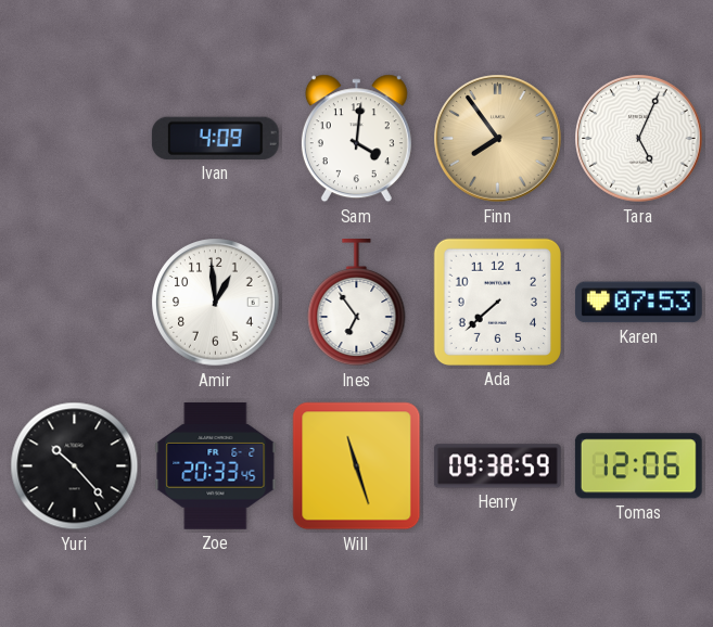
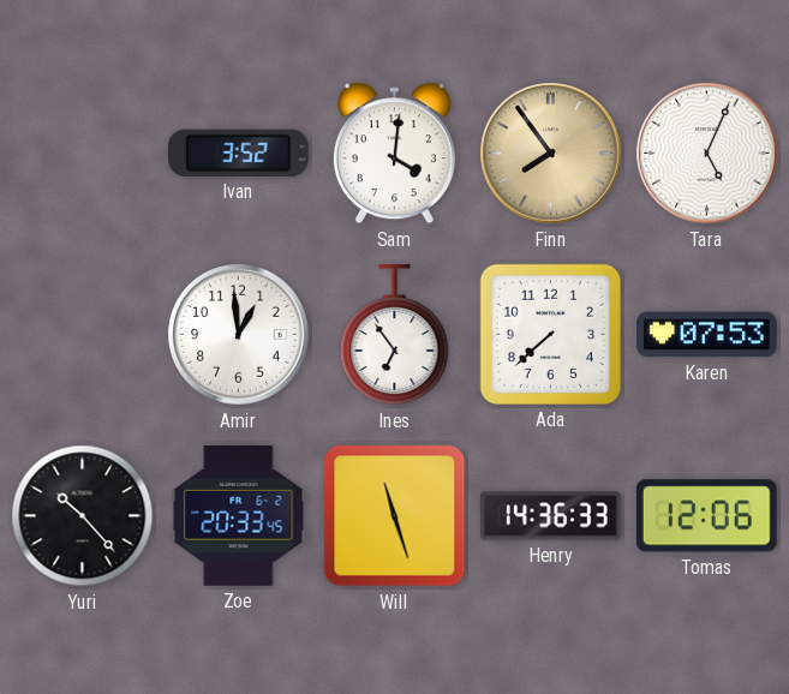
Ivan: 4:09 -> 3:52
Henry: 09:38 -> 14:36
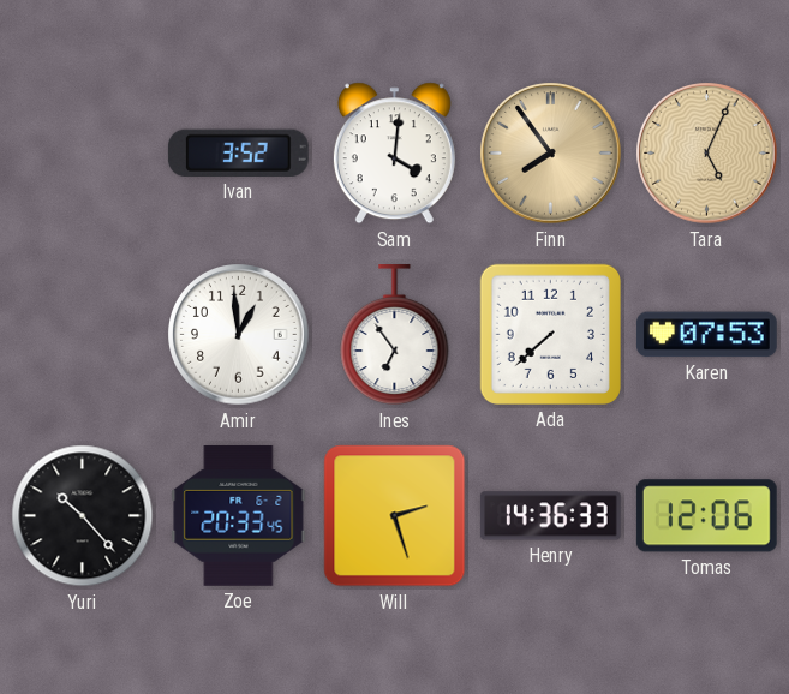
Tara dial: white -> champagne
Will: 11:27 -> 2:27
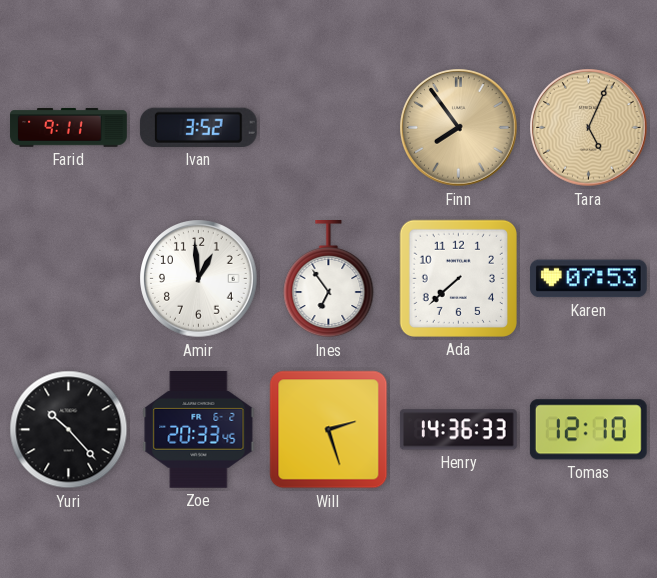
Farid: none -> 9:11
Sam: 4:01 -> none
Tomas: 12:06 -> 12:10
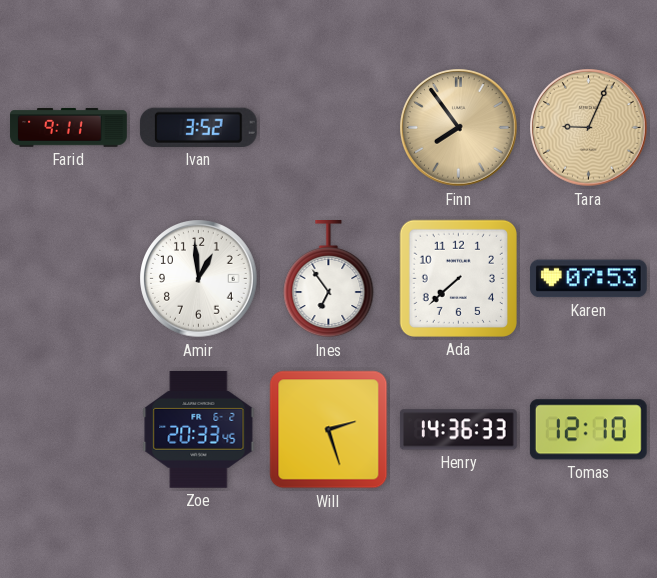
Tara: 5:04 -> 9:04
Yuri: 10:23 -> none
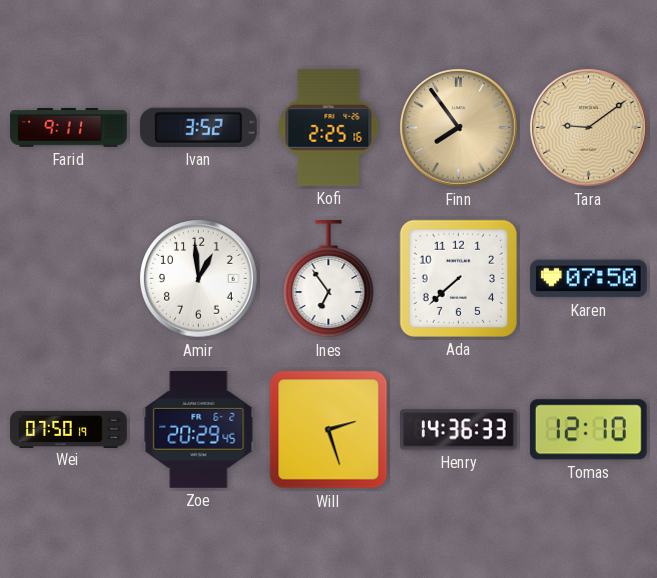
Kofi: none -> 2:25
Tara: 9:04 -> 9:09
Karen: 07:53 -> 07:50
Wei: none -> 07:50
Zoe: 20:33 -> 20:29
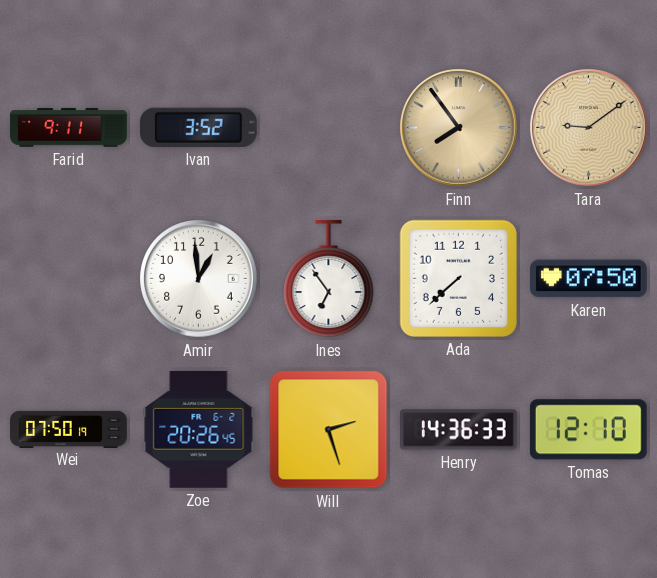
Kofi: 2:25 -> none
Zoe: 20:29 -> 20:26
